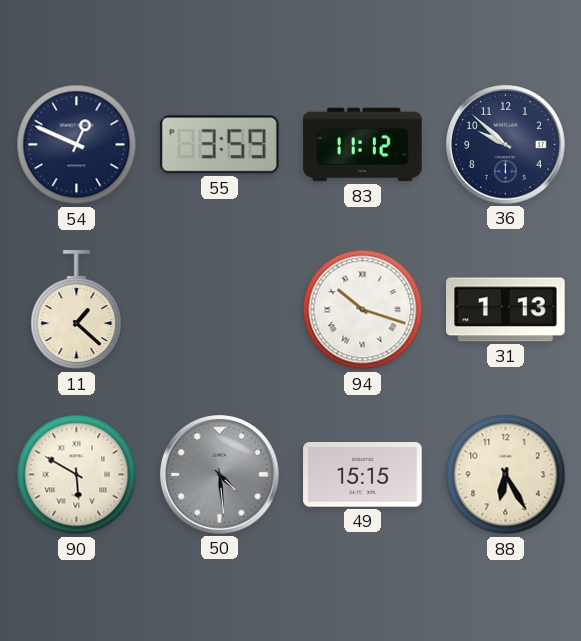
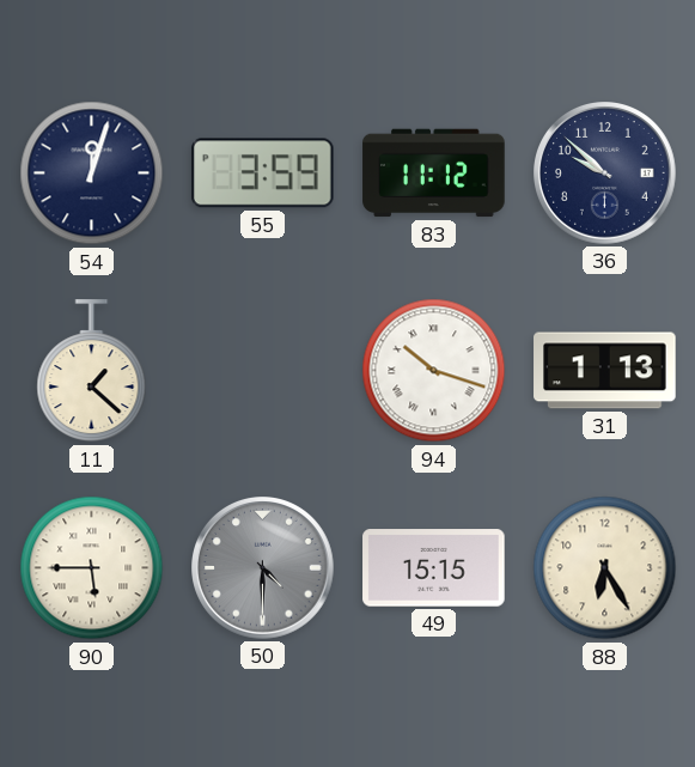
54: 12:49 -> 12:03
90: 5:50 -> 5:45
50: 4:29 -> 4:30
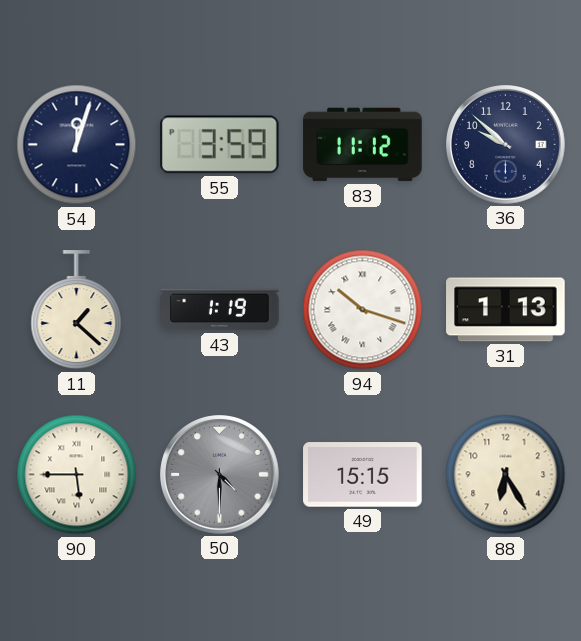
43: none -> 1:19
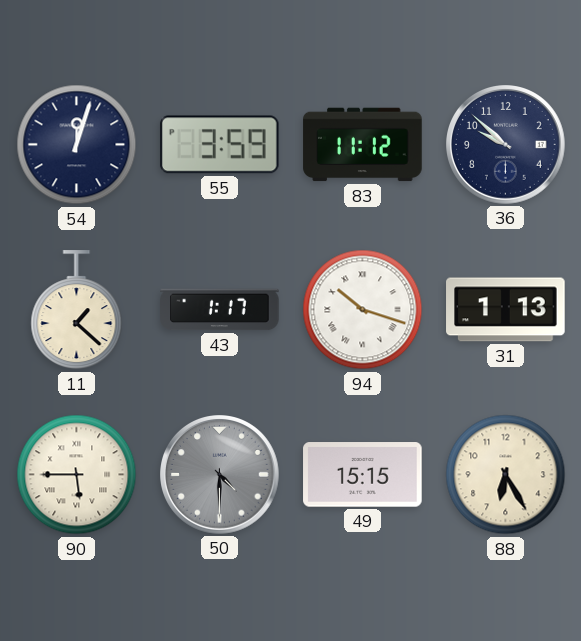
43: 1:19 -> 1:17
